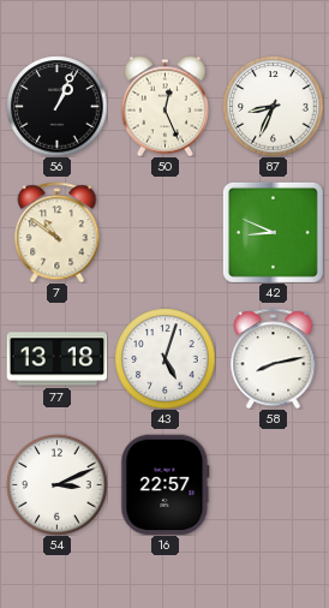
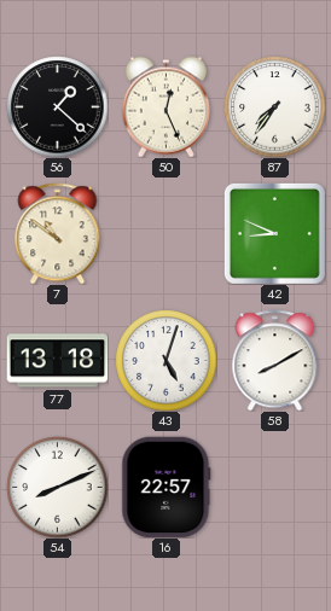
56: 1:04 -> 1:22
87: 8:34 -> 7:36
58: 8:13 -> 8:10
54: 3:11 -> 8:11
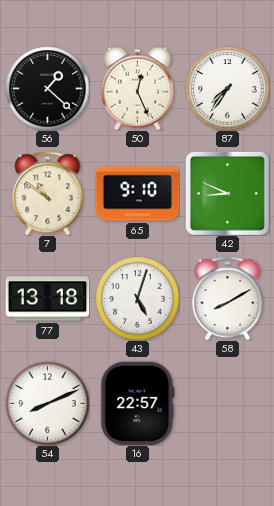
65: none -> 9:10
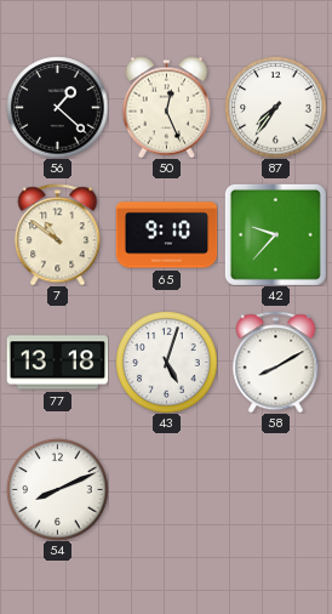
42: 8:49 -> 9:37
16: 22:57 -> none
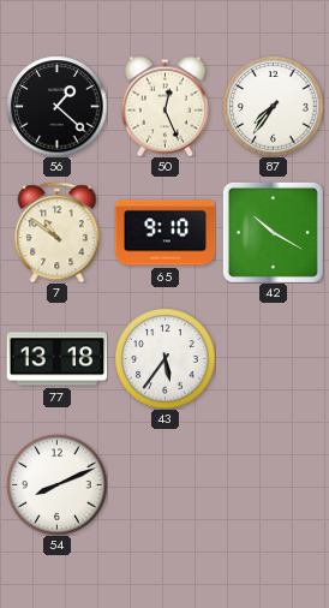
42: 9:37 -> 10:20
43: 5:03 -> 5:36
58: 8:10 -> none
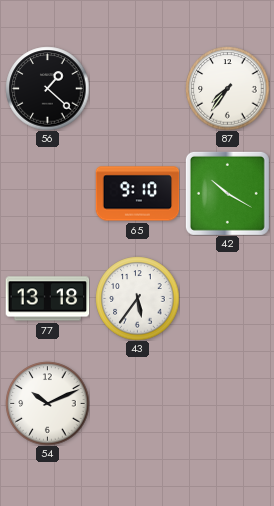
50: 12:26 -> none
7: 10:51 -> none
54: 8:11 -> 10:11
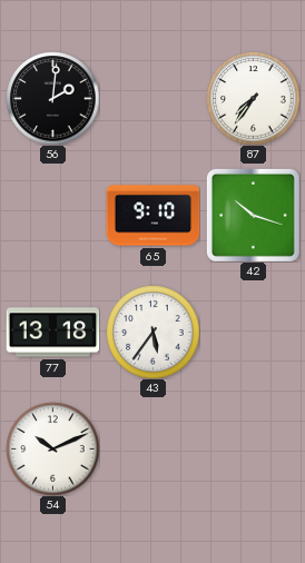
56: 1:22 -> 2:01
42: 10:20 -> 10:18
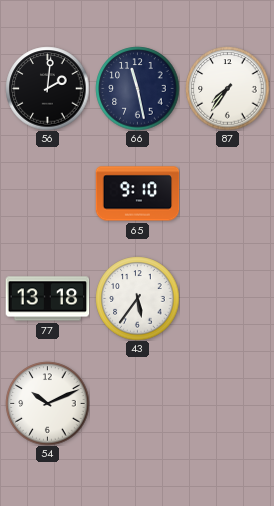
66: none -> 11:28
42: 10:18 -> none
